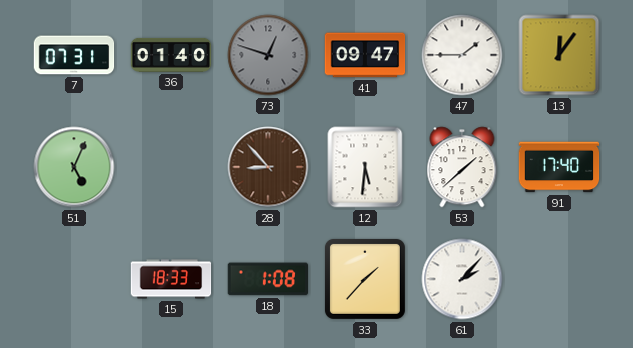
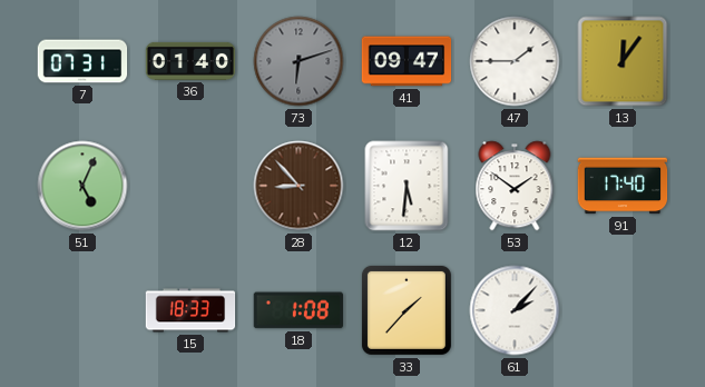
73: 12:48 -> 6:12
53: 1:38 -> 1:51
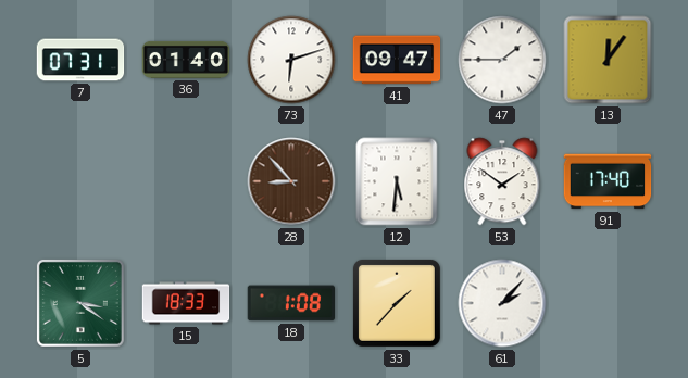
73 dial: grey -> white
51: 5:04 -> none
5: none -> 3:21
